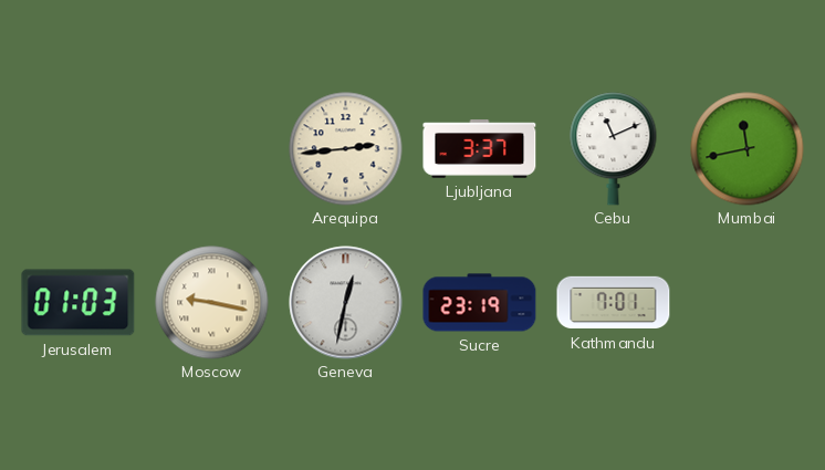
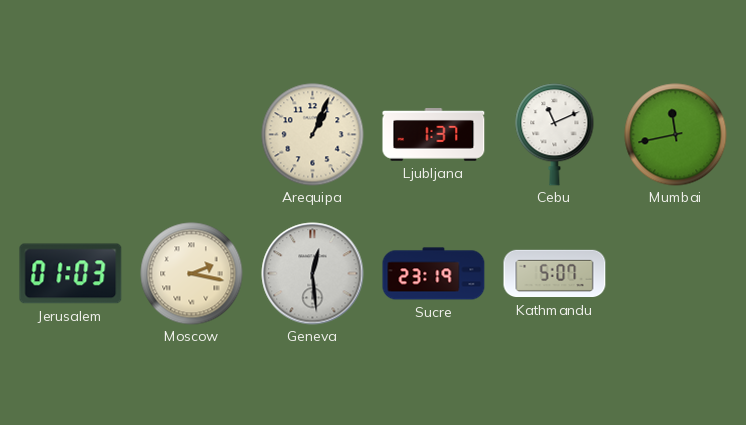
Arequipa: 2:44 -> 1:04
Ljubljana: 3:37 -> 1:37
Moscow: 9:17 -> 2:17
Geneva: 12:32 -> 12:29
Kathmandu: 7:01 -> 5:07
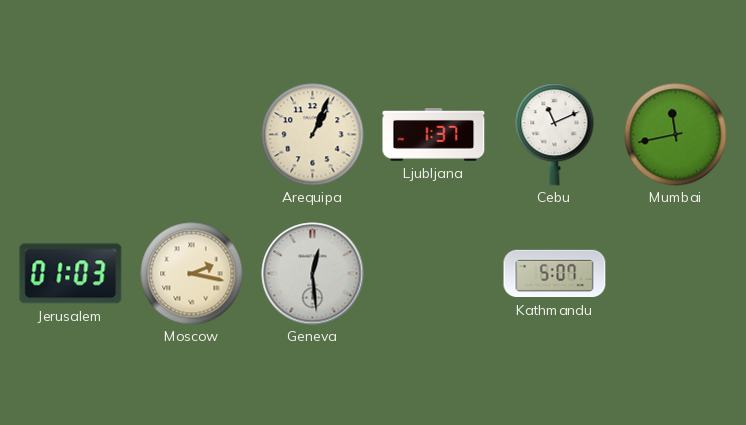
Sucre: 23:19 -> none
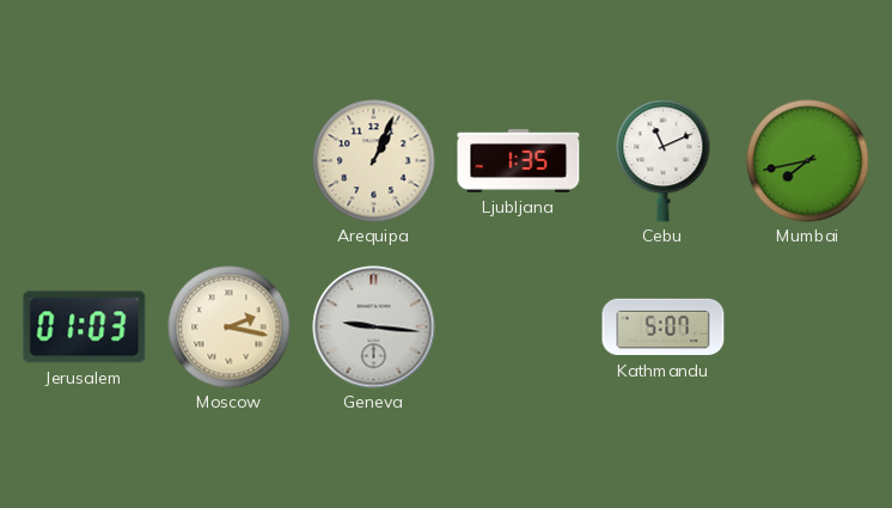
Ljubljana: 1:37 -> 1:35
Mumbai: 11:43 -> 7:43
Geneva: 12:29 -> 9:16
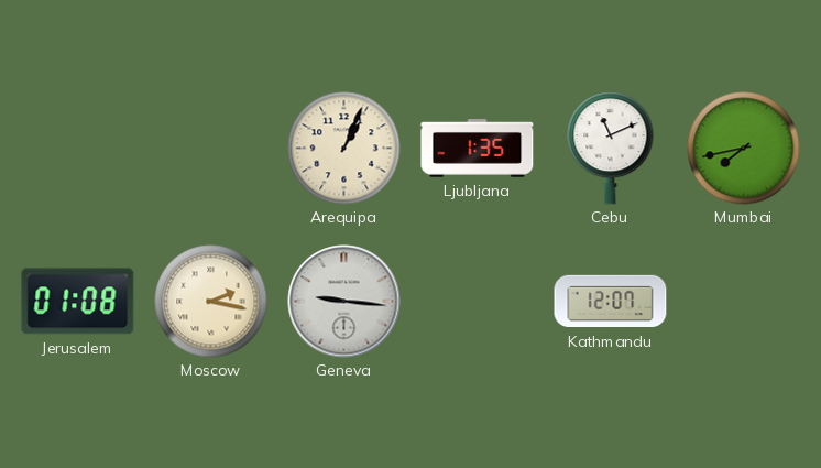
Jerusalem: 01:03 -> 01:08
Kathmandu: 5:07 -> 12:07
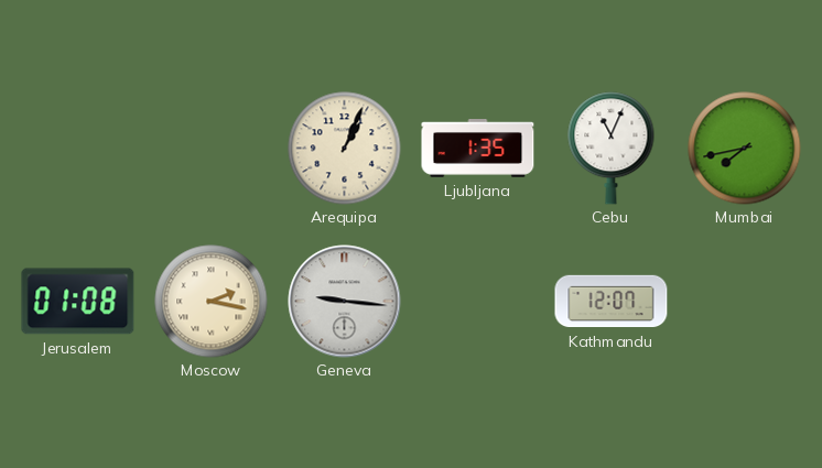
Cebu: 11:11 -> 11:04
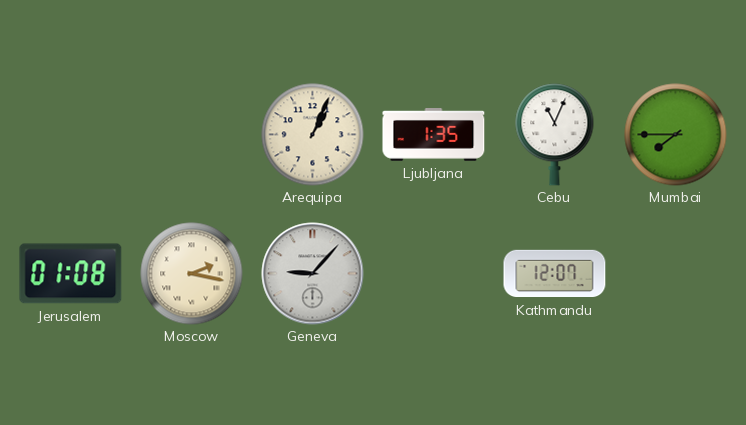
Mumbai: 7:43 -> 7:45
Geneva: 9:16 -> 9:07
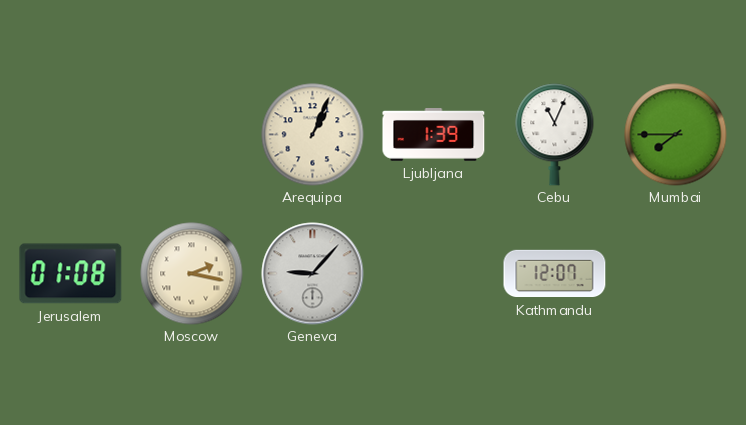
Ljubljana: 1:35 -> 1:39
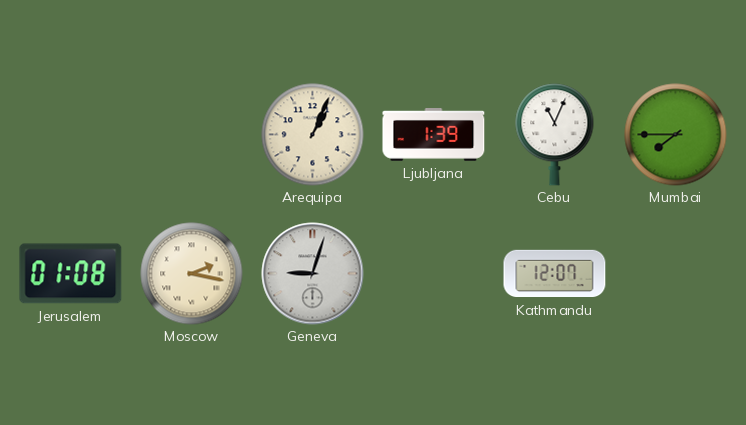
Geneva: 9:07 -> 9:03
